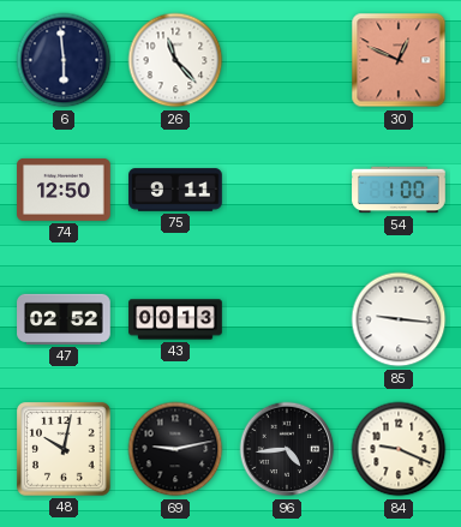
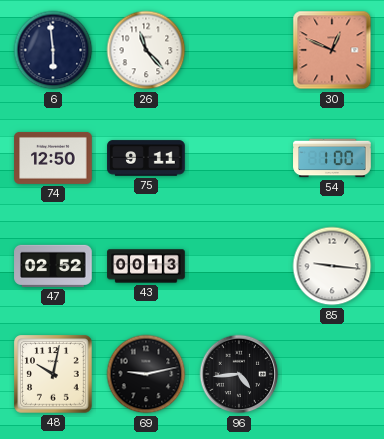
84: 9:19 -> none
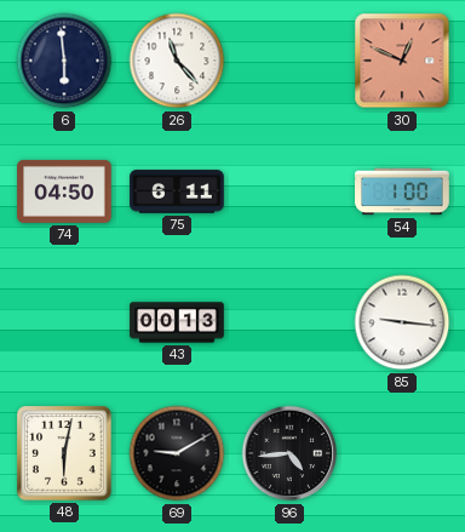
74: 12:50 -> 04:50
75: 9:11 -> 6:11
47: 02:52 -> none
48: 10:02 -> 6:02
69: 9:13 -> 9:10
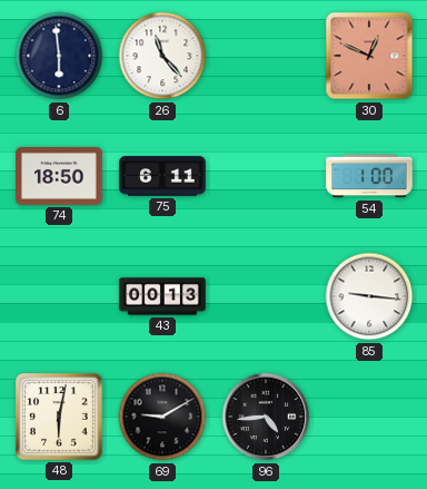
74: 04:50 -> 18:50
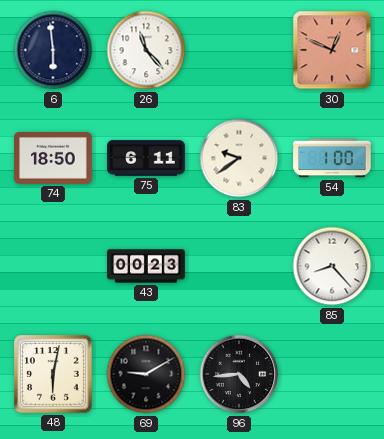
83: none -> 9:39
43: 00:13 -> 00:23
85: 9:16 -> 8:23
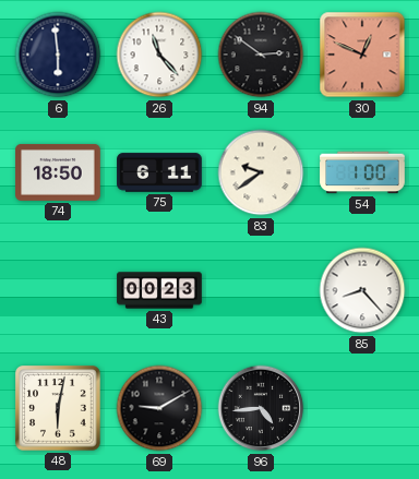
94: none -> 2:51
